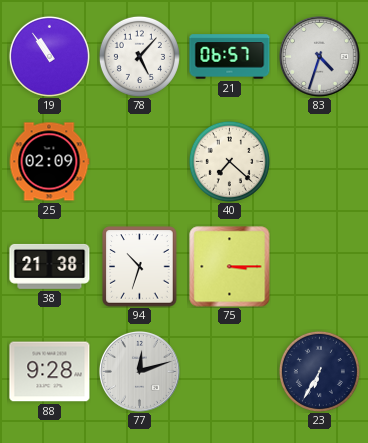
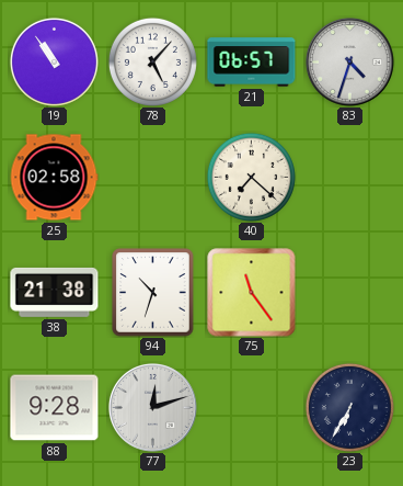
25: 02:09 -> 02:58
75: 3:15 -> 11:24
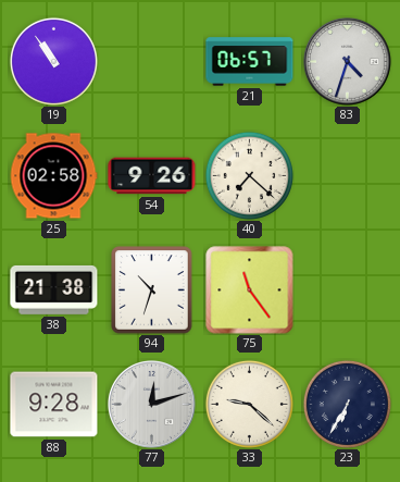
78: 5:07 -> none
54: none -> 9:26
33: none -> 9:22
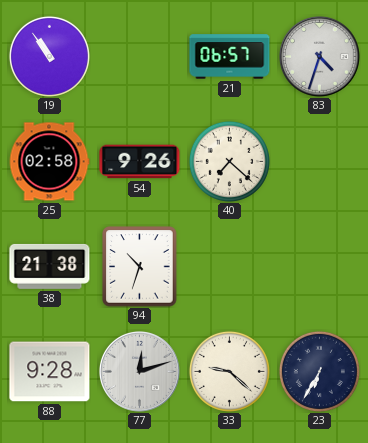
75: 11:24 -> none
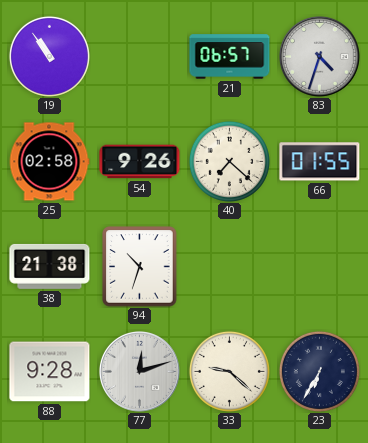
66: none -> 01:55
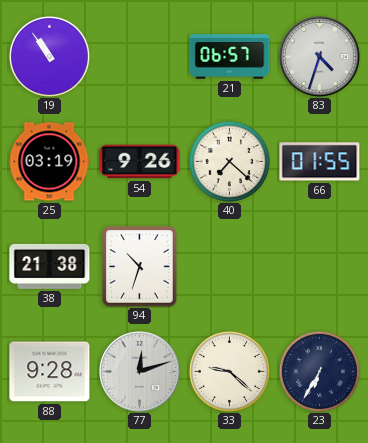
25: 02:58 -> 03:19
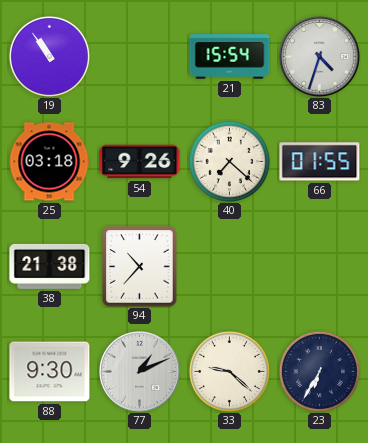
21: 06:57 -> 15:54
25: 03:19 -> 03:18
94: 10:33 -> 10:37
88: 9:28 -> 9:30
77: 12:12 -> 1:11
